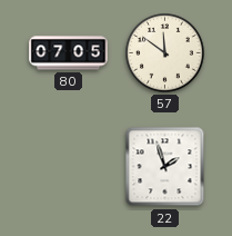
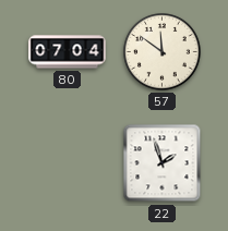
80: 07:05 -> 07:04
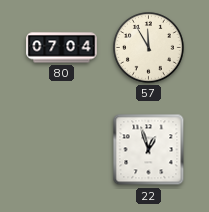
57: 11:51 -> 11:55
22: 1:57 -> 12:57
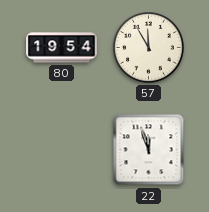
80: 07:04 -> 19:54
22: 12:57 -> 11:57
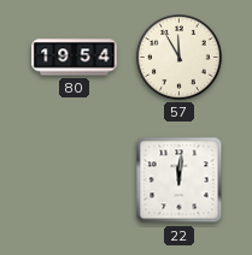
22: 11:57 -> 12:01
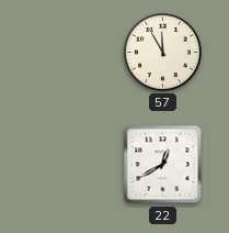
80: 19:54 -> none
22: 12:01 -> 12:40
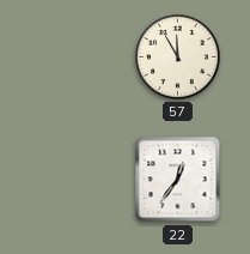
22: 12:40 -> 12:36
